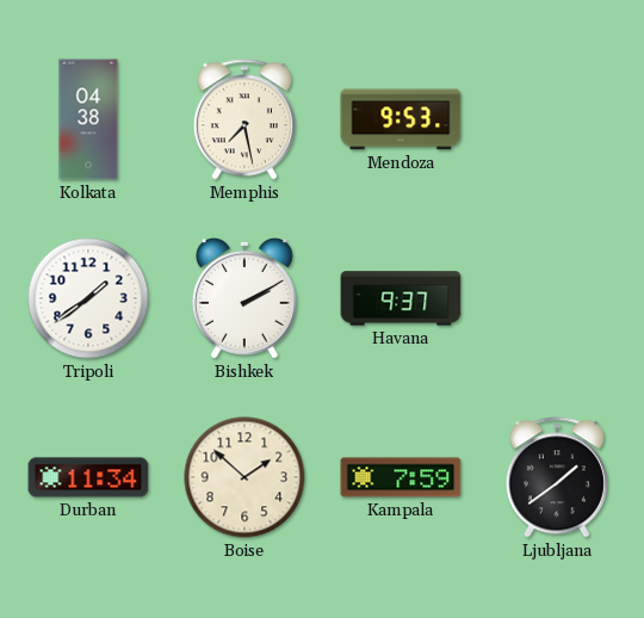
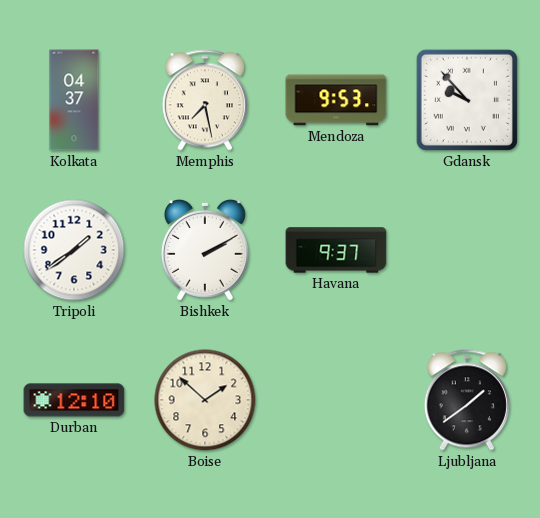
Kolkata: 04:38 -> 04:37
Gdansk: none -> 9:53
Durban: 11:34 -> 12:10
Kampala: 7:59 -> none
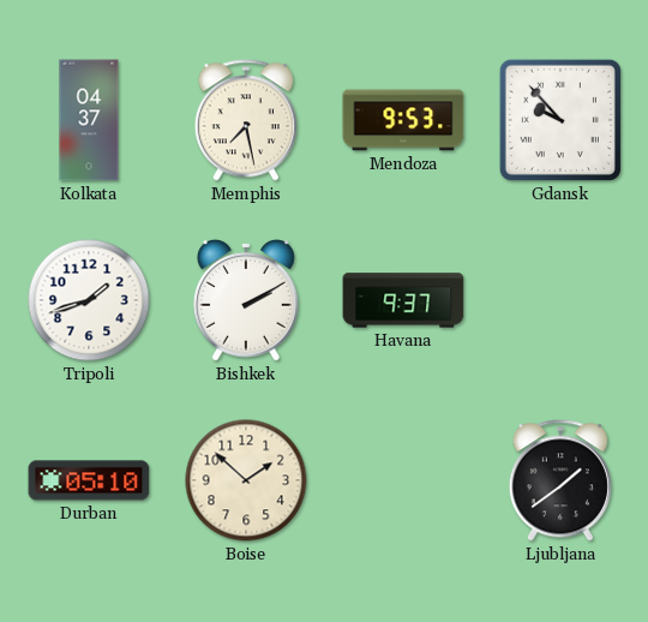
Tripoli: 1:39 -> 1:42
Durban: 12:10 -> 05:10
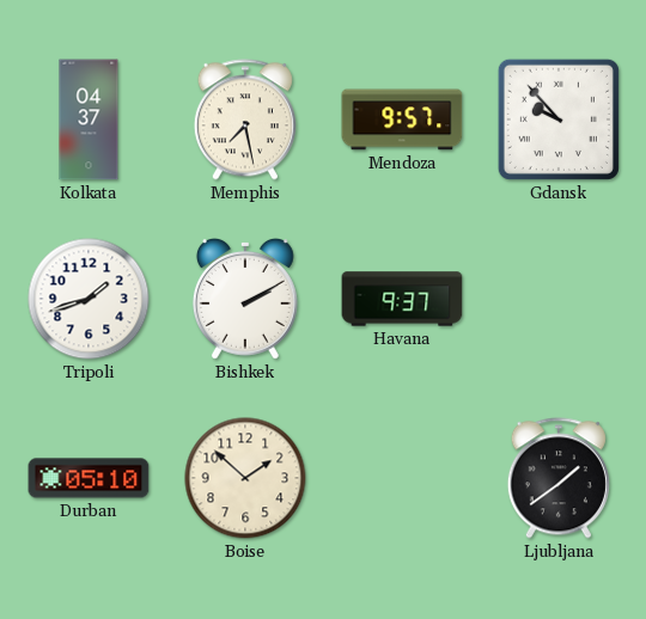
Mendoza: 9:53 -> 9:57
